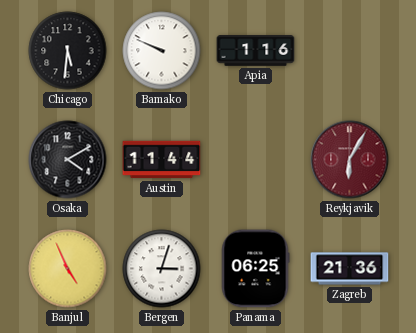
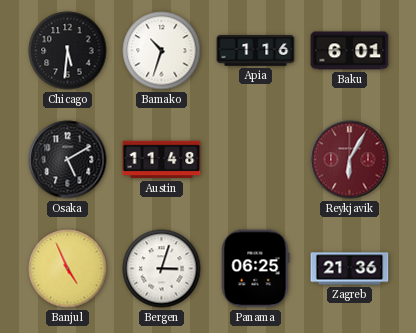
Bamako: 9:49 -> 10:33
Baku: none -> 6:01
Osaka: 4:10 -> 5:10
Austin: 11:44 -> 11:48
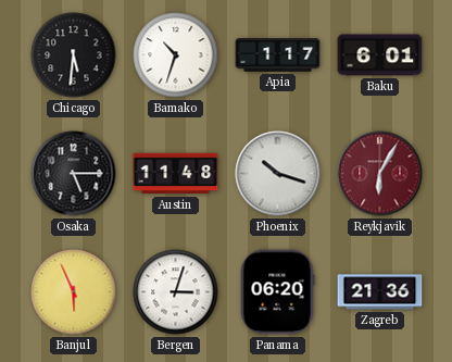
Apia: 1:16 -> 1:17
Osaka: 5:10 -> 5:15
Phoenix: none -> 10:18
Banjul: 4:56 -> 5:56
Panama: 06:25 -> 06:20
